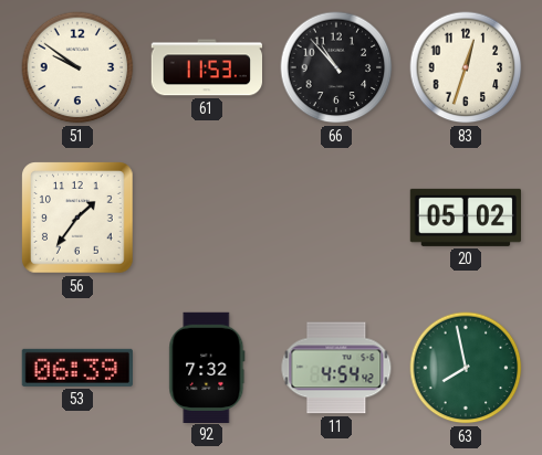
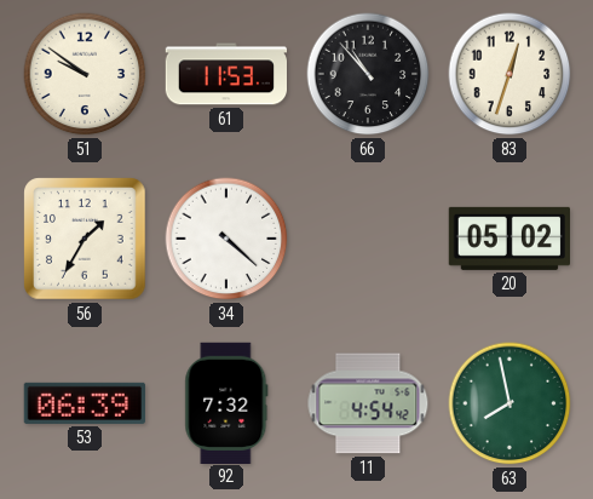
56: 1:36 -> 1:35
34: none -> 4:22
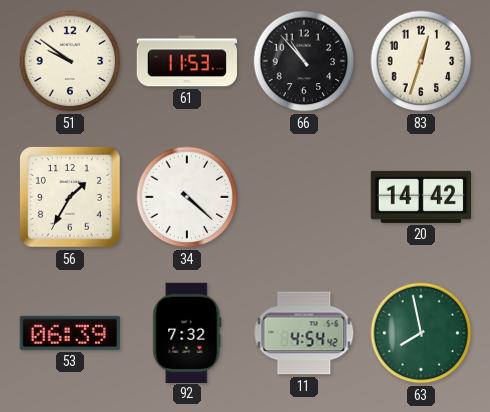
20: 05:02 -> 14:42
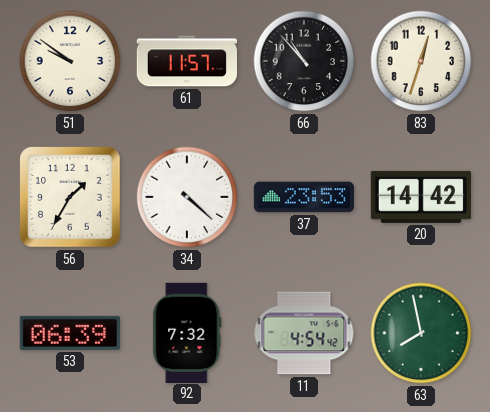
61: 11:53 -> 11:57
37: none -> 23:53
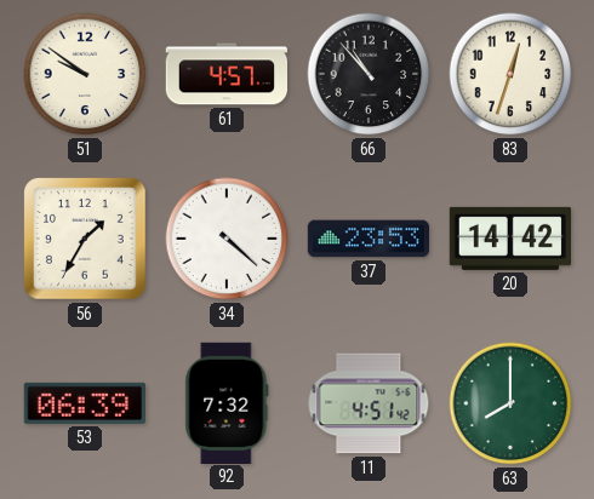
61: 11:57 -> 4:57
11: 4:54 -> 4:51
63: 7:58 -> 8:00
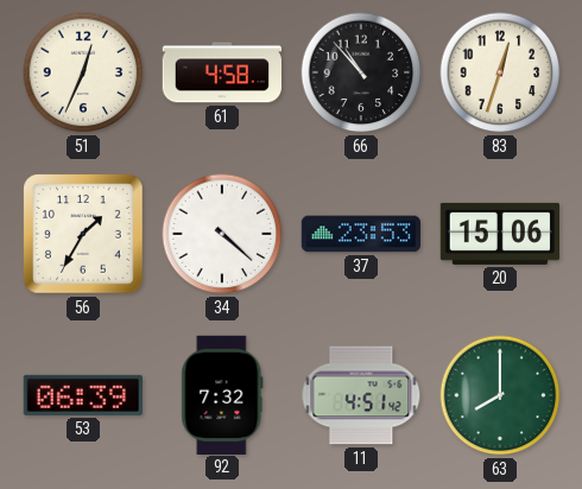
51: 9:51 -> 12:34
61: 4:57 -> 4:58
20: 14:42 -> 15:06
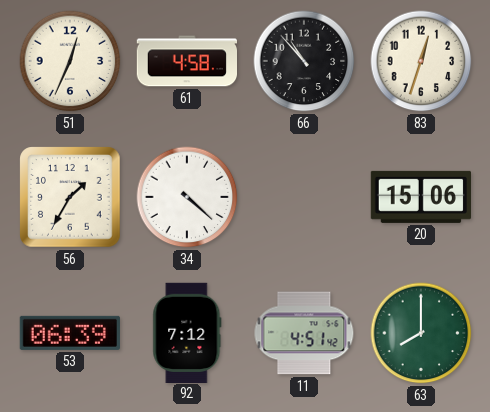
37: 23:53 -> none
92: 7:32 -> 7:12
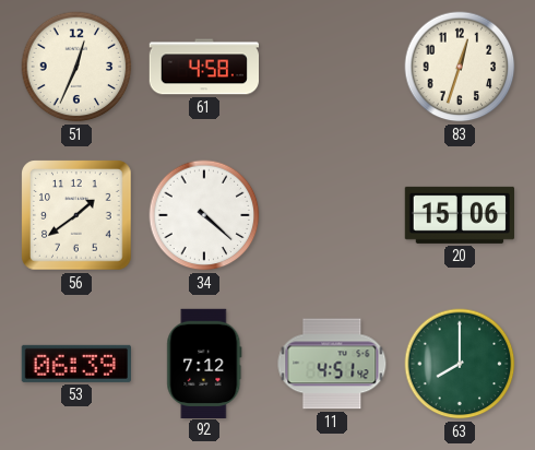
66: 10:53 -> none
56: 1:35 -> 1:39
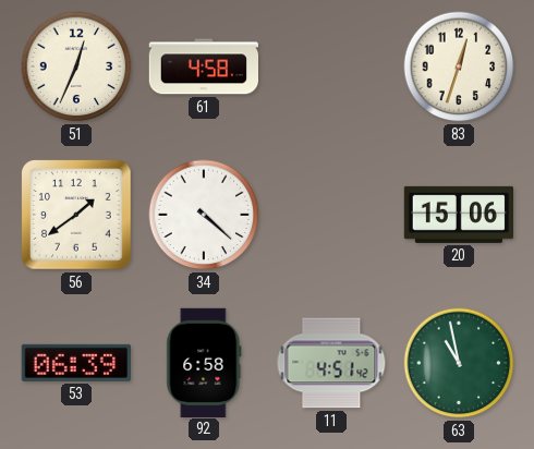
92: 7:12 -> 6:58
63: 8:00 -> 10:58
